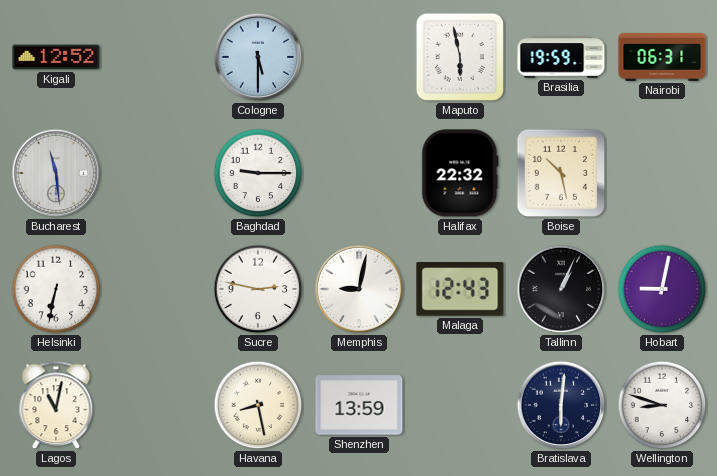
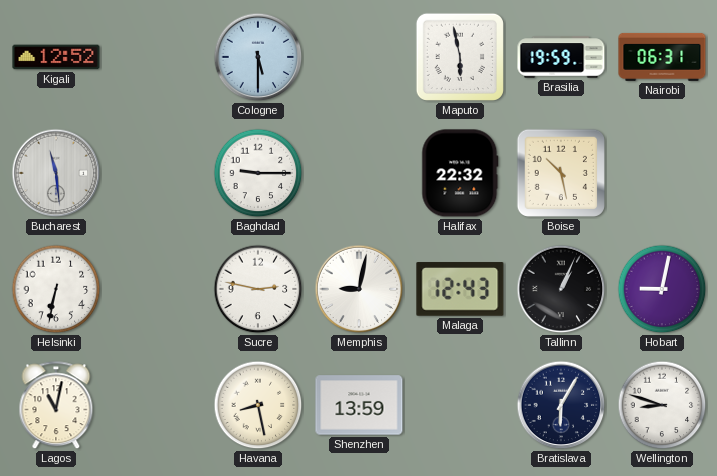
Bratislava: 6:01 -> 6:05
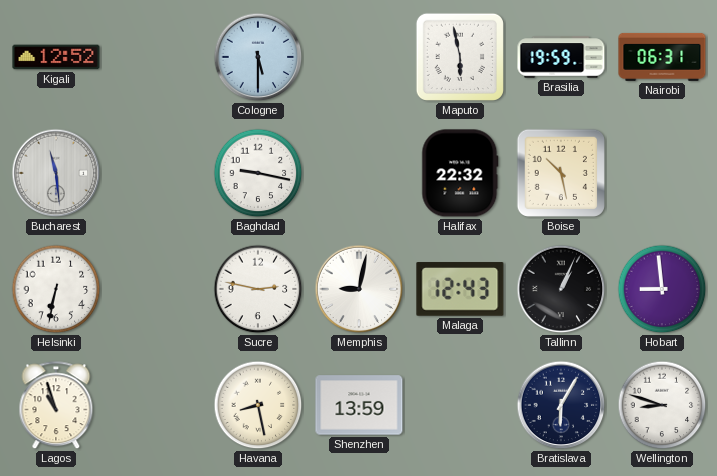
Baghdad: 9:15 -> 9:17
Hobart: 9:02 -> 8:59
Lagos: 11:02 -> 10:57
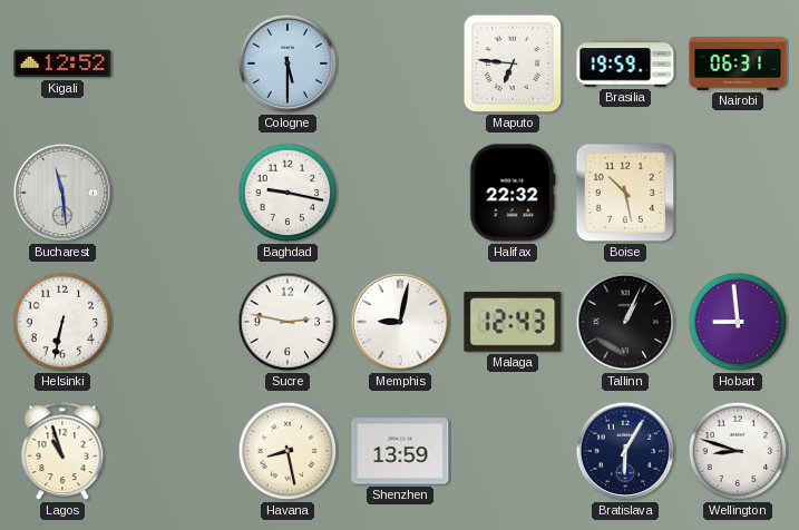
Maputo: 5:58 -> 6:46
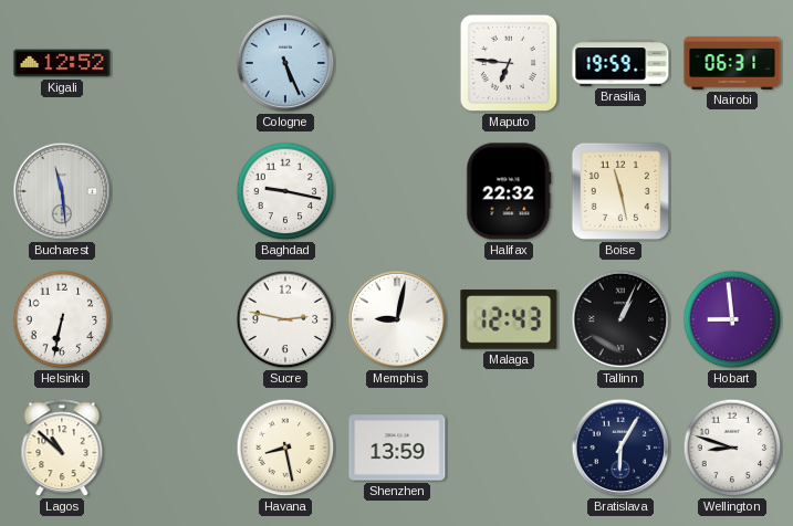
Cologne: 5:30 -> 5:26
Boise: 10:28 -> 11:28
Lagos: 10:57 -> 10:52
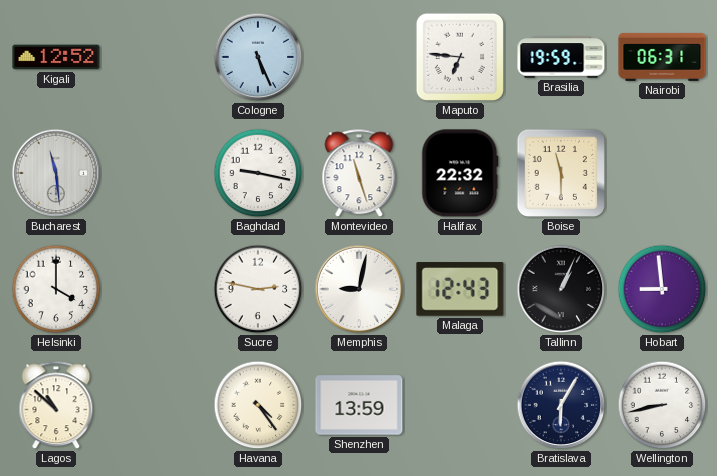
Montevideo: none -> 11:27
Boise: 11:28 -> 11:30
Helsinki: 6:32 -> 4:00
Havana: 8:28 -> 4:24
Wellington: 8:48 -> 8:43
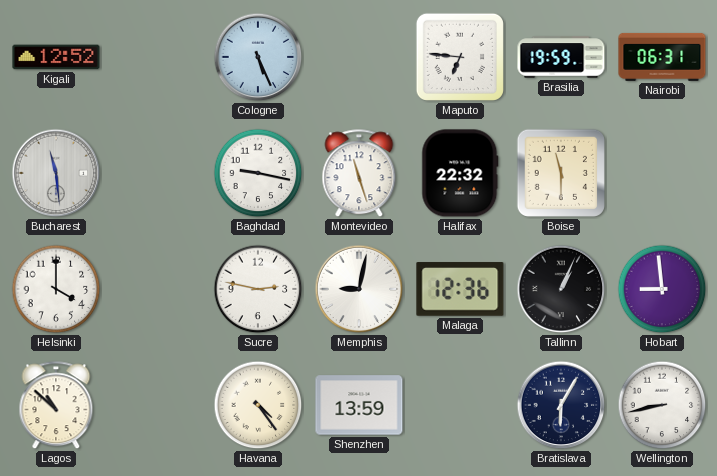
Malaga: 12:43 -> 12:36
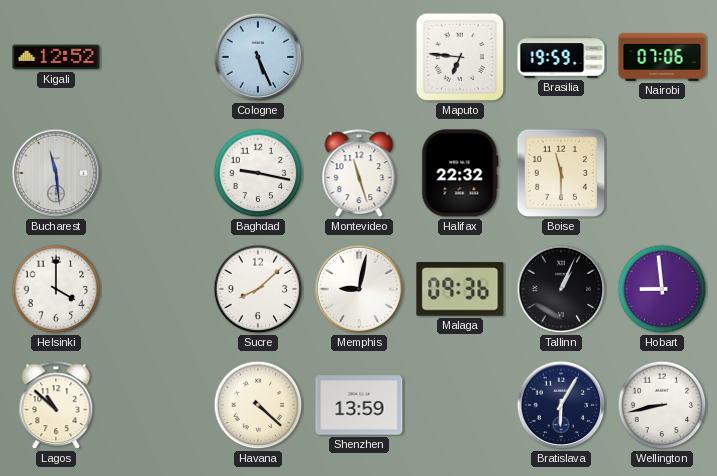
Nairobi: 06:31 -> 07:06
Sucre: 2:47 -> 8:08
Malaga: 12:36 -> 09:36
Havana: 4:24 -> 4:22
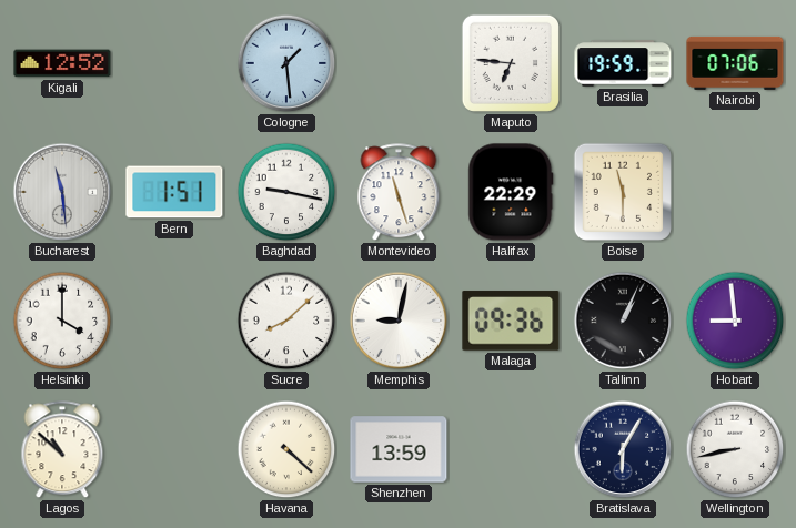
Cologne: 5:26 -> 1:29
Bern: none -> 1:51
Halifax: 22:32 -> 22:29
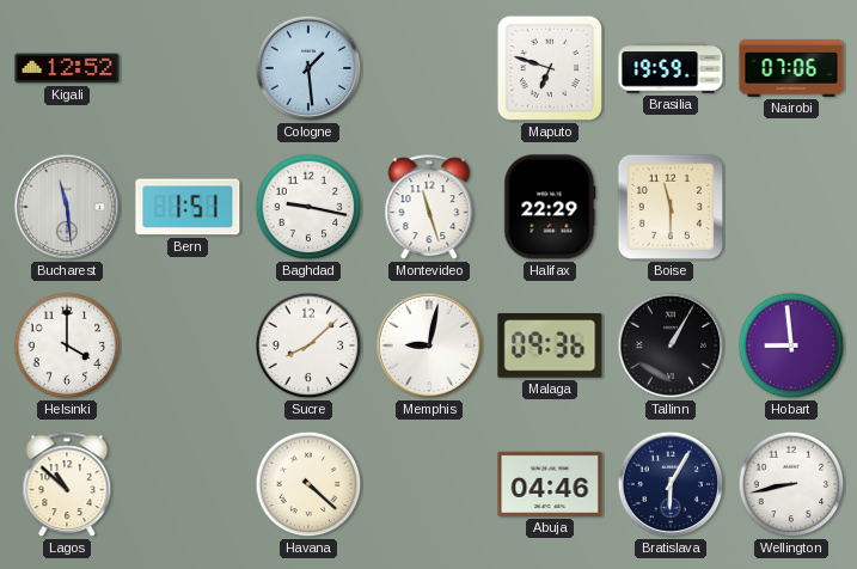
Maputo: 6:46 -> 6:48
Tallinn: 1:04 -> 1:05
Shenzhen: 13:59 -> none
Abuja: none -> 04:46
